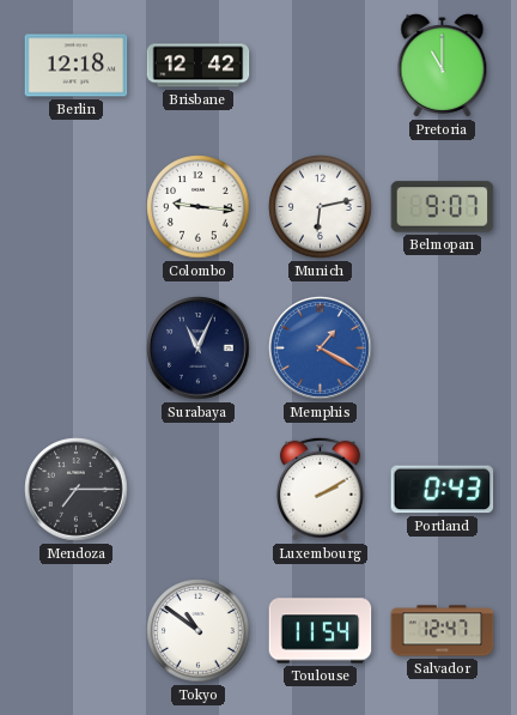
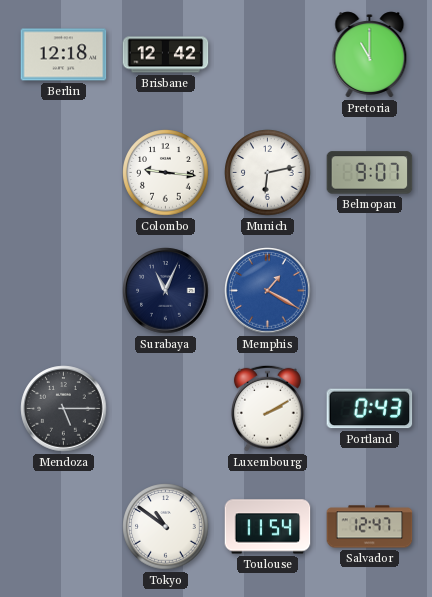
Mendoza: 7:15 -> 5:15
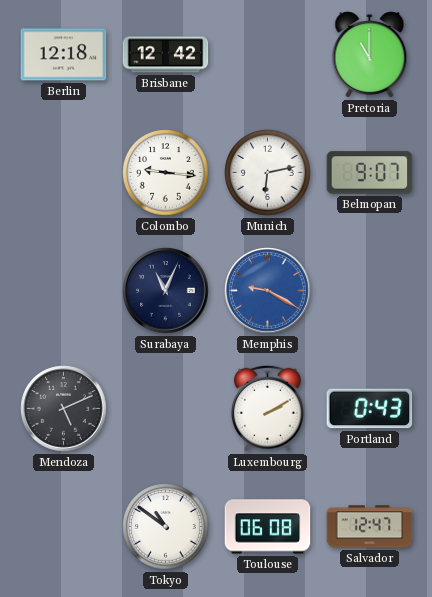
Memphis: 1:20 -> 9:20
Mendoza: 5:15 -> 5:11
Toulouse: 11:54 -> 06:08
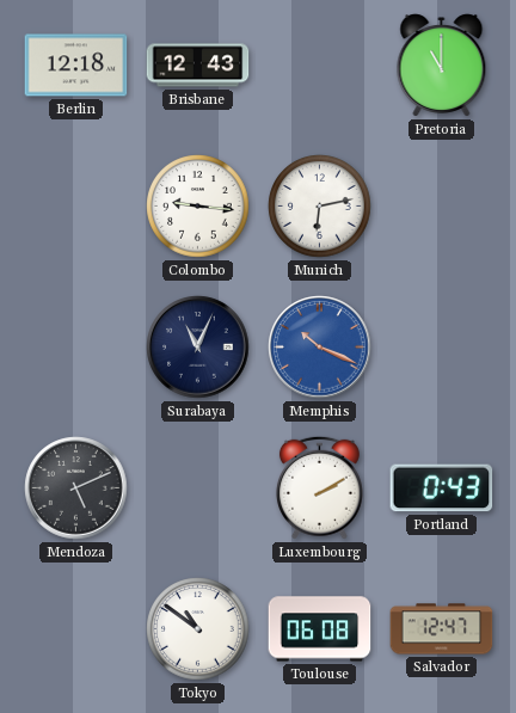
Brisbane: 12:42 -> 12:43
Belmopan: 9:07 -> none
Memphis: 9:20 -> 10:19
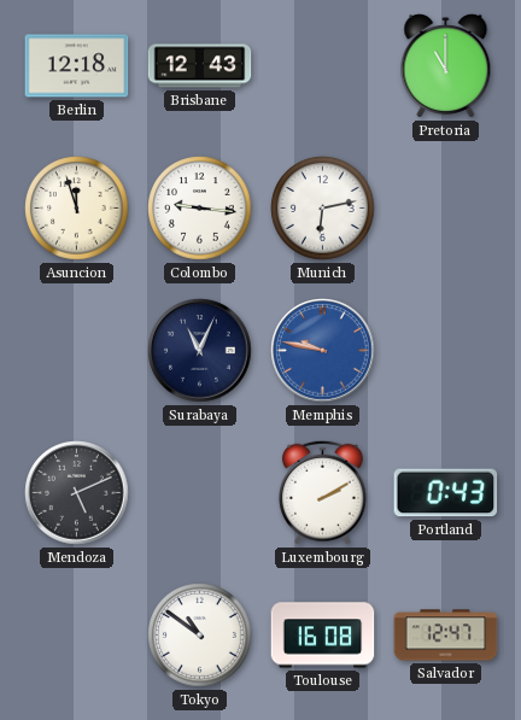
Asuncion: none -> 11:57
Memphis: 10:19 -> 9:47
Toulouse: 06:08 -> 16:08
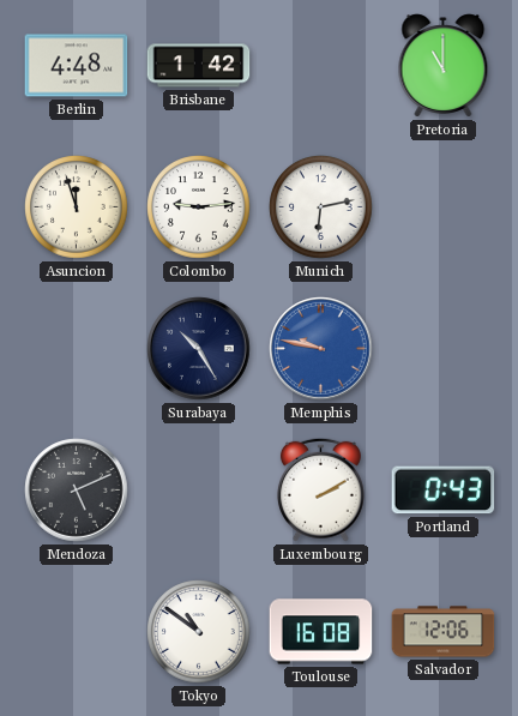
Berlin: 12:18 -> 4:48
Brisbane: 12:43 -> 1:42
Colombo: 9:16 -> 9:14
Surabaya: 11:04 -> 10:25
Salvador: 12:47 -> 12:06
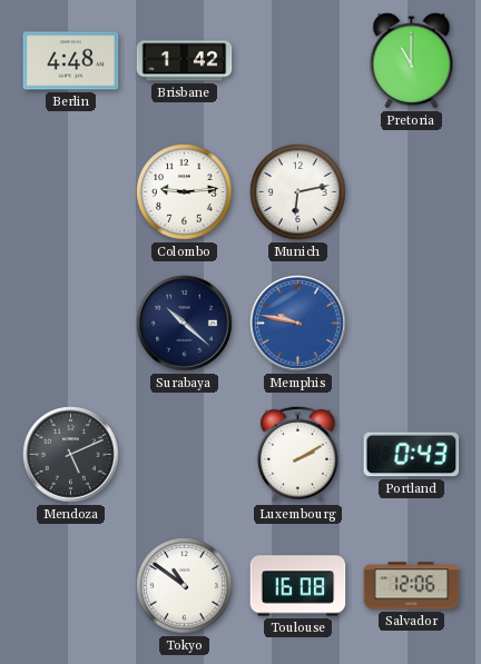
Asuncion: 11:57 -> none
Surabaya: 10:25 -> 10:22
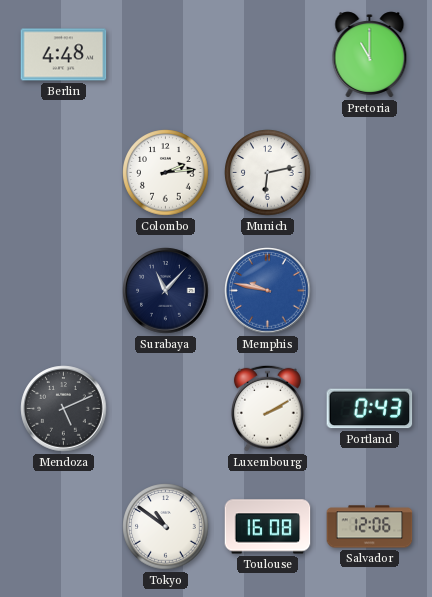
Brisbane: 1:42 -> none
Colombo: 9:14 -> 2:14
Surabaya: 10:22 -> 11:07
